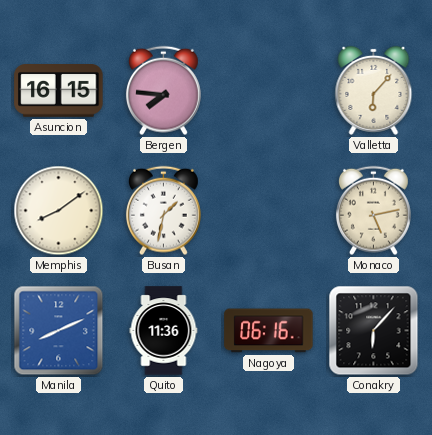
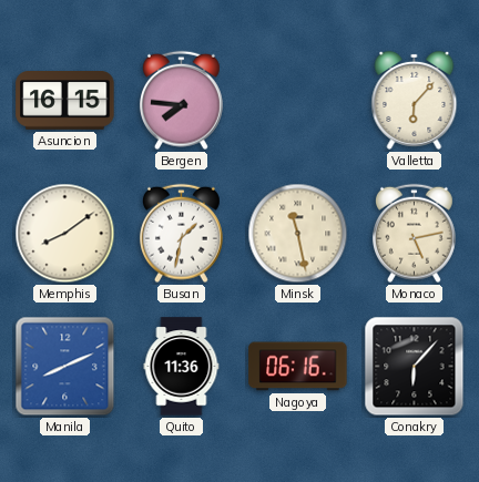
Minsk: none -> 11:28
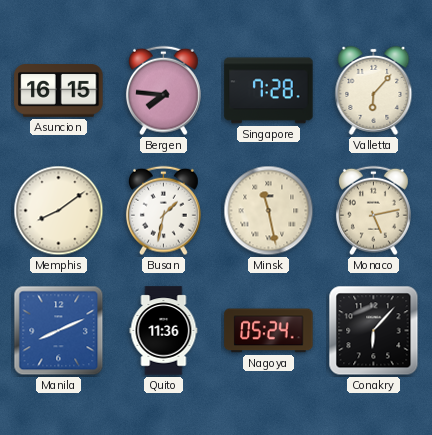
Singapore: none -> 7:28
Nagoya: 06:16 -> 05:24
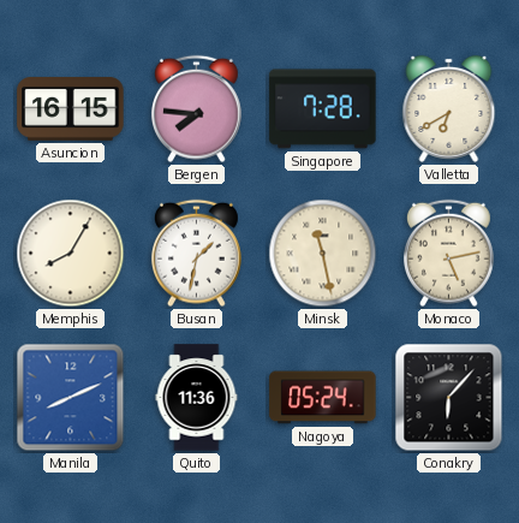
Valletta: 6:07 -> 6:40
Memphis: 8:09 -> 8:05
